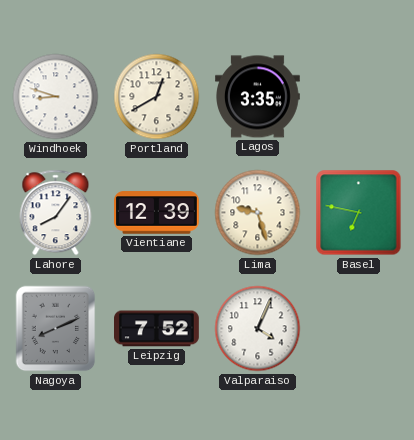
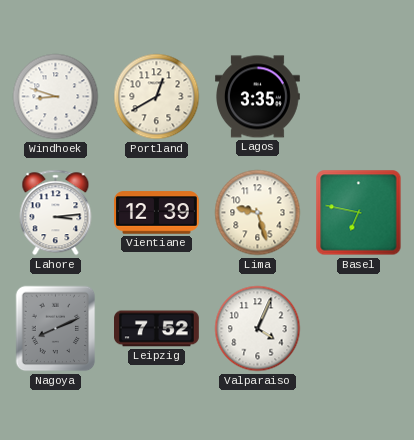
Lahore: 8:06 -> 3:14
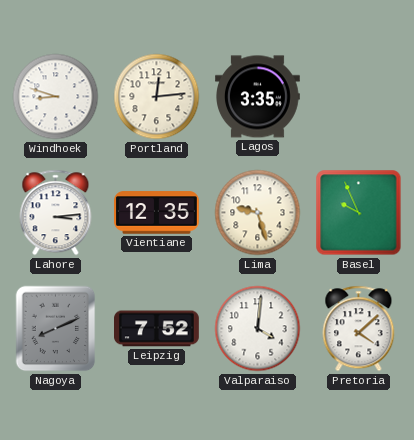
Portland: 12:40 -> 12:14
Vientiane: 12:39 -> 12:35
Basel: 6:47 -> 9:56
Valparaiso: 4:04 -> 4:01
Pretoria: none -> 4:08
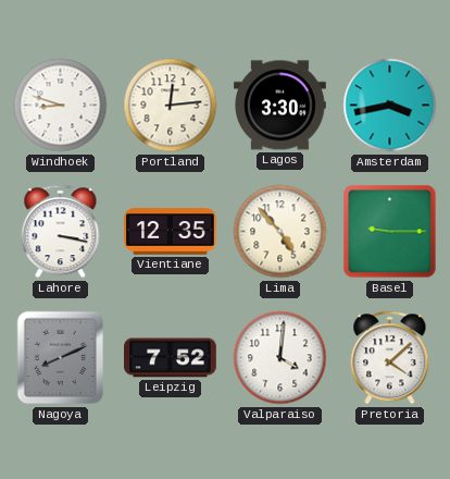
Lagos: 3:35 -> 3:30
Amsterdam: none -> 3:43
Lahore: 3:14 -> 3:17
Lima: 9:27 -> 4:53
Basel: 9:56 -> 9:15
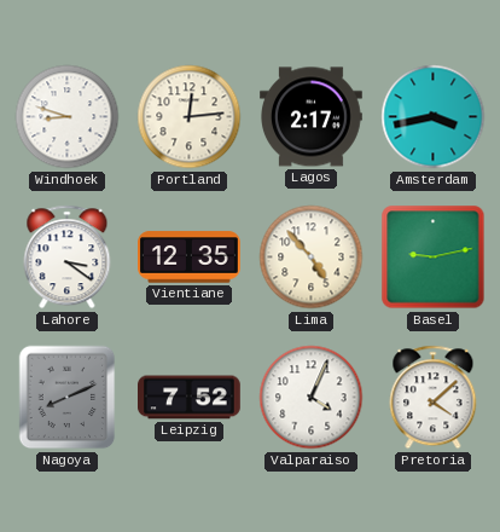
Lagos: 3:30 -> 2:17
Lahore: 3:17 -> 3:21
Basel: 9:15 -> 9:13
Valparaiso: 4:01 -> 4:04
